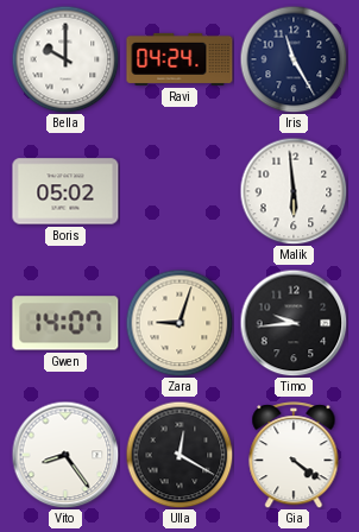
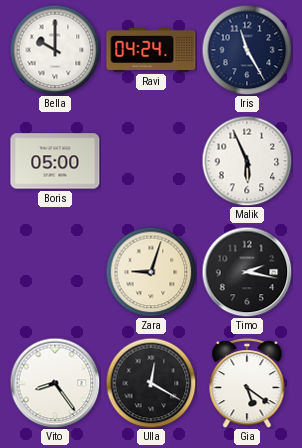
Boris: 05:02 -> 05:00
Malik: 5:59 -> 5:56
Gwen: 14:07 -> none
Timo: 9:44 -> 2:17
Gia: 4:21 -> 5:21
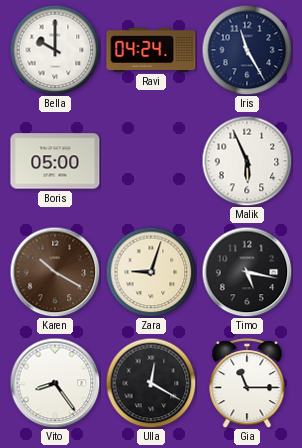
Karen: none -> 10:20
Timo: 2:17 -> 5:17
Gia: 5:21 -> 11:15
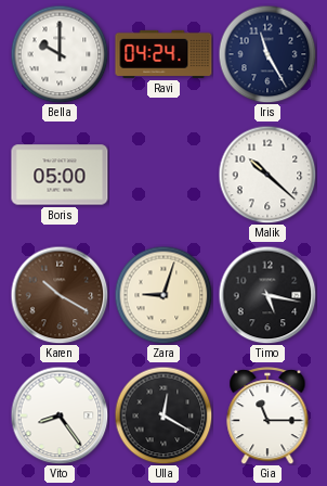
Malik: 5:56 -> 10:22
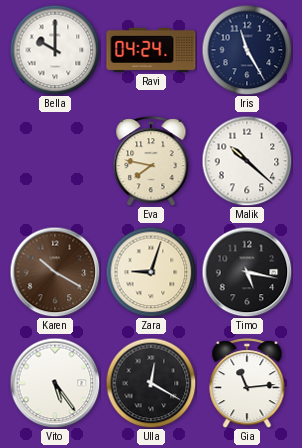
Boris: 05:00 -> none
Eva: none -> 7:47
Vito: 8:24 -> 5:24
Gia: 11:15 -> 11:14
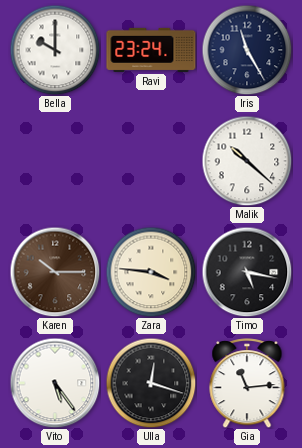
Ravi: 04:24 -> 23:24
Eva: 7:47 -> none
Karen: 10:20 -> 10:15
Zara: 9:03 -> 3:46
Ulla: 12:20 -> 12:18
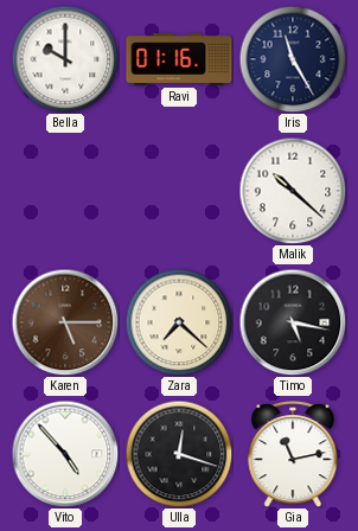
Ravi: 23:24 -> 01:16
Karen: 10:15 -> 5:15
Zara: 3:46 -> 7:22
Vito: 5:24 -> 4:53
Gia: 11:14 -> 11:13
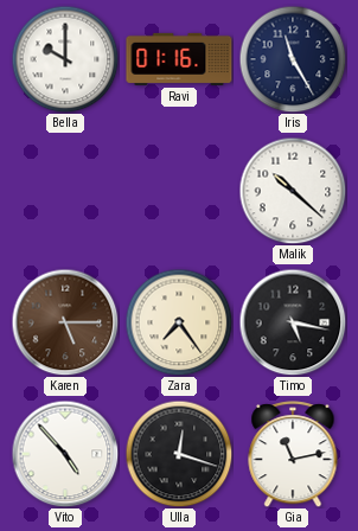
Zara: 7:22 -> 7:24
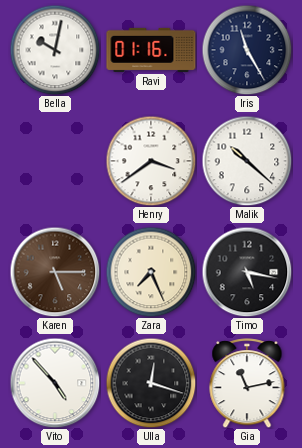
Bella: 10:00 -> 10:02
Henry: none -> 3:39
Zara: 7:24 -> 7:26
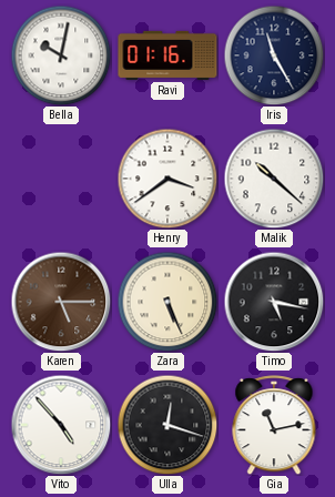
Zara: 7:26 -> 5:26
